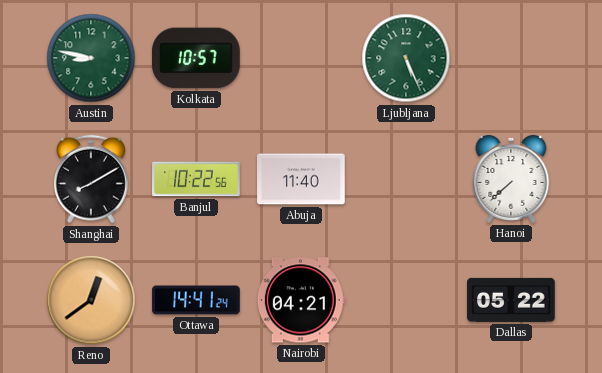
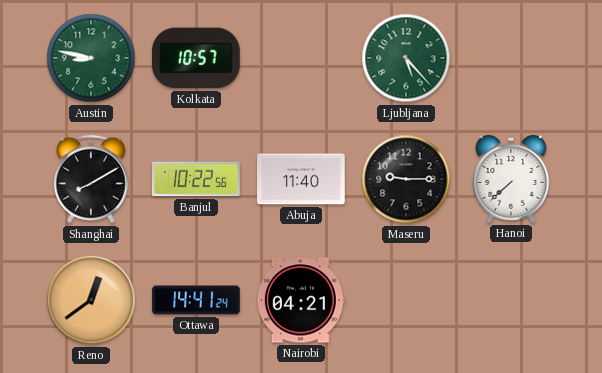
Ljubljana: 5:26 -> 5:23
Maseru: none -> 9:15
Dallas: 05:22 -> none
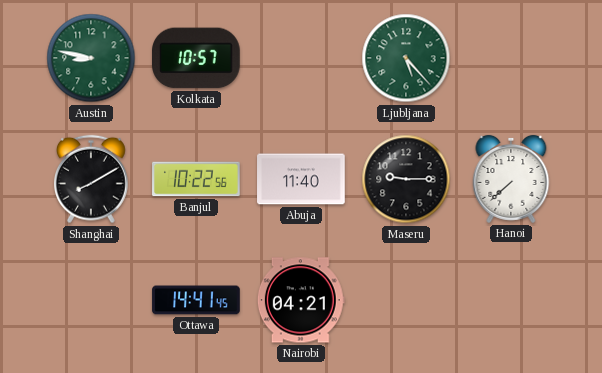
Reno: 12:39 -> none
Ottawa: 14:41:24 -> 14:41:45
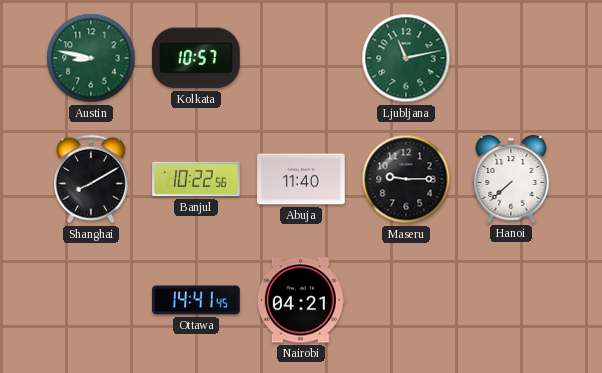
Ljubljana: 5:23 -> 11:13
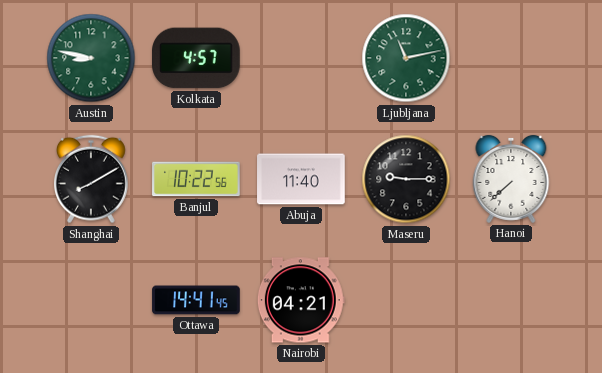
Kolkata: 10:57 -> 4:57
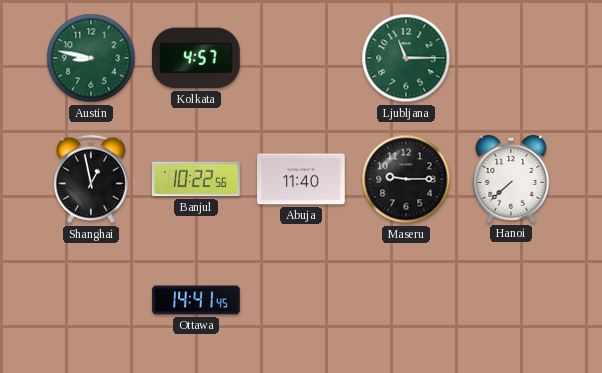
Ljubljana: 11:13 -> 11:15
Shanghai: 8:10 -> 12:58
Nairobi: 04:21 -> none
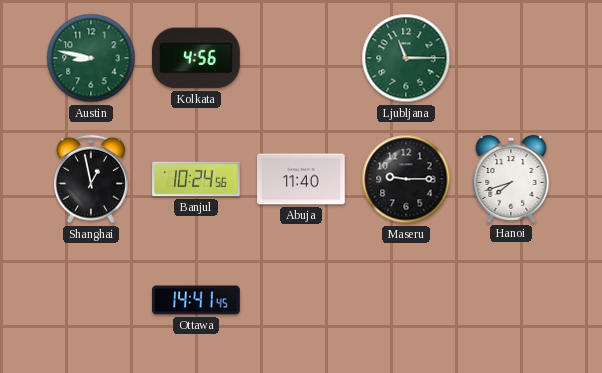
Kolkata: 4:57 -> 4:56
Banjul: 10:22 -> 10:24
Hanoi: 7:38 -> 7:42
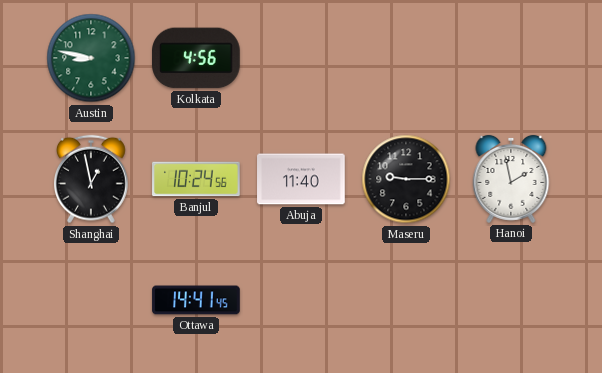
Ljubljana: 11:15 -> none
Hanoi: 7:42 -> 1:58
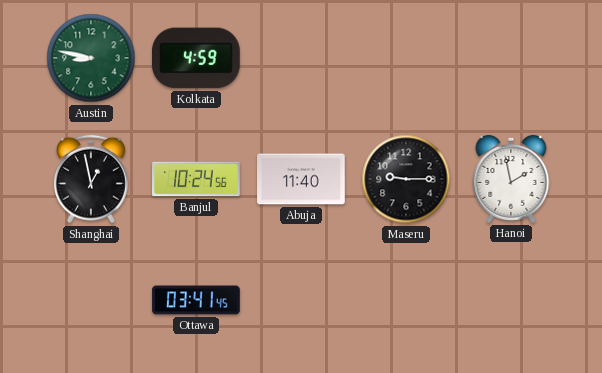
Kolkata: 4:56 -> 4:59
Ottawa: 14:41 -> 03:41
